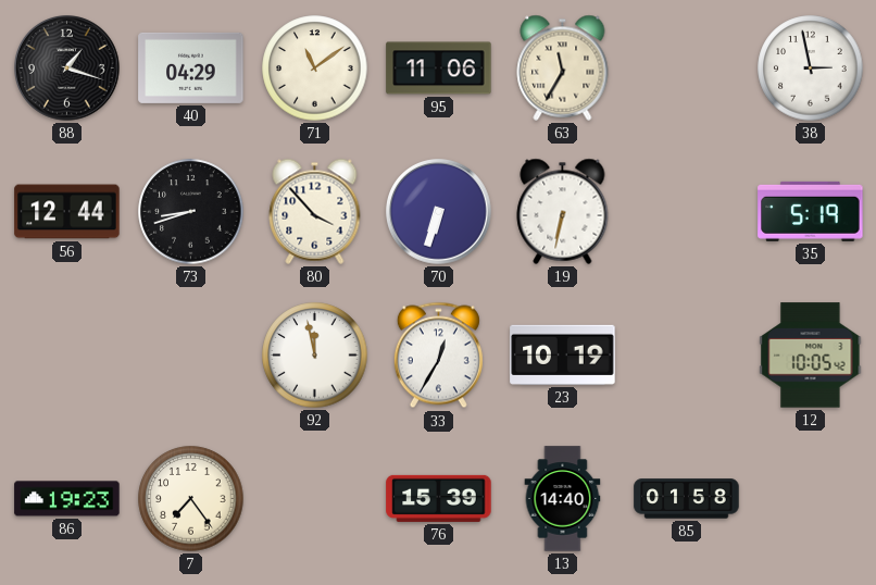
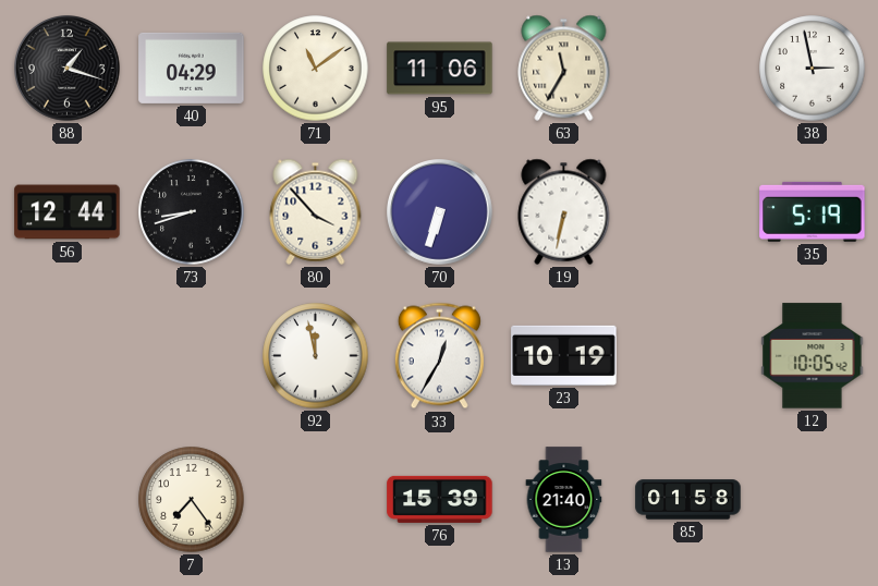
86: 19:23 -> none
13: 14:40 -> 21:40
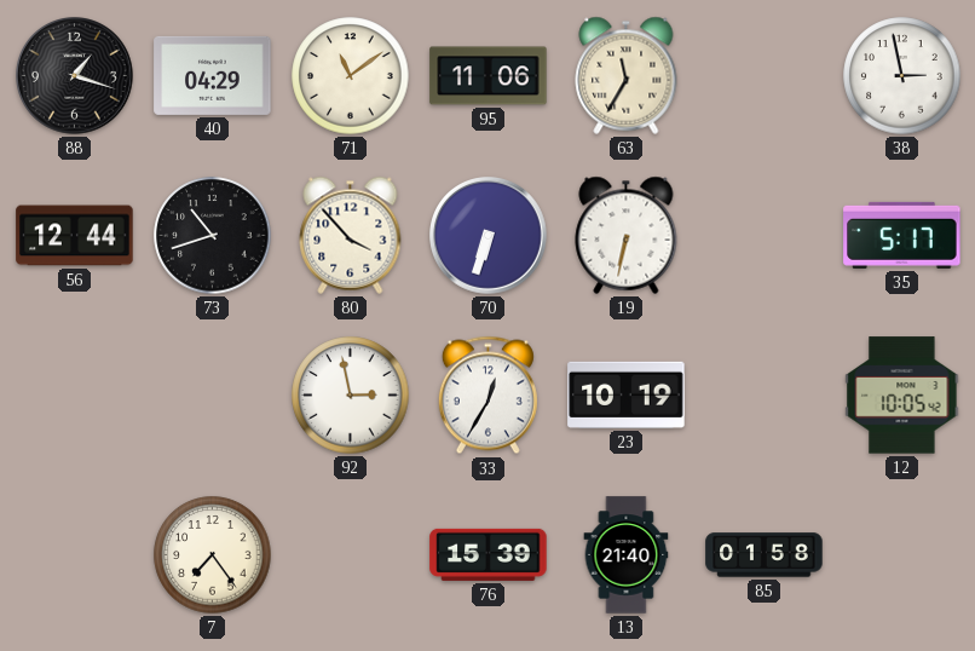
73: 8:42 -> 10:42
35: 5:19 -> 5:17
92: 11:58 -> 2:58
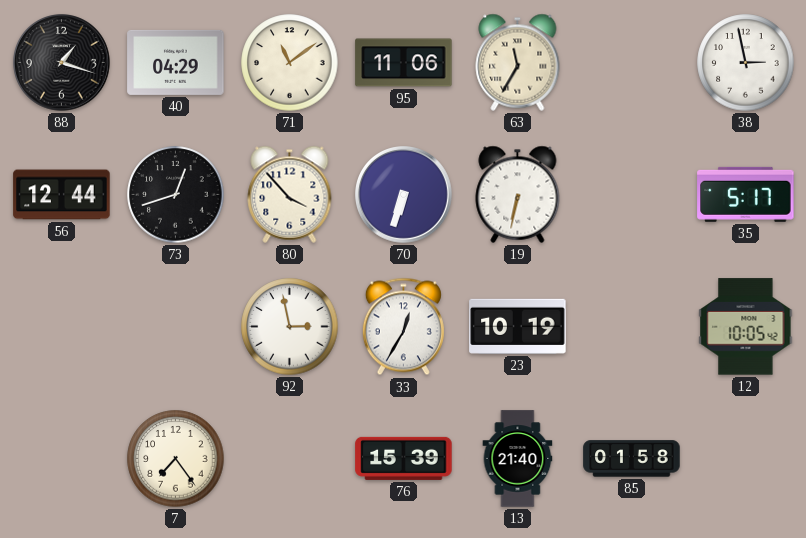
73: 10:42 -> 12:42
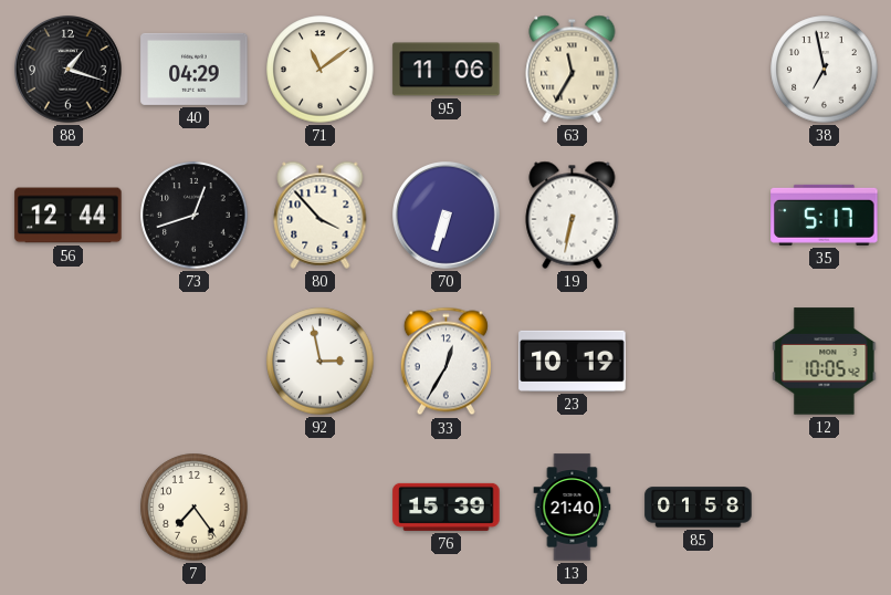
38: 2:58 -> 6:58
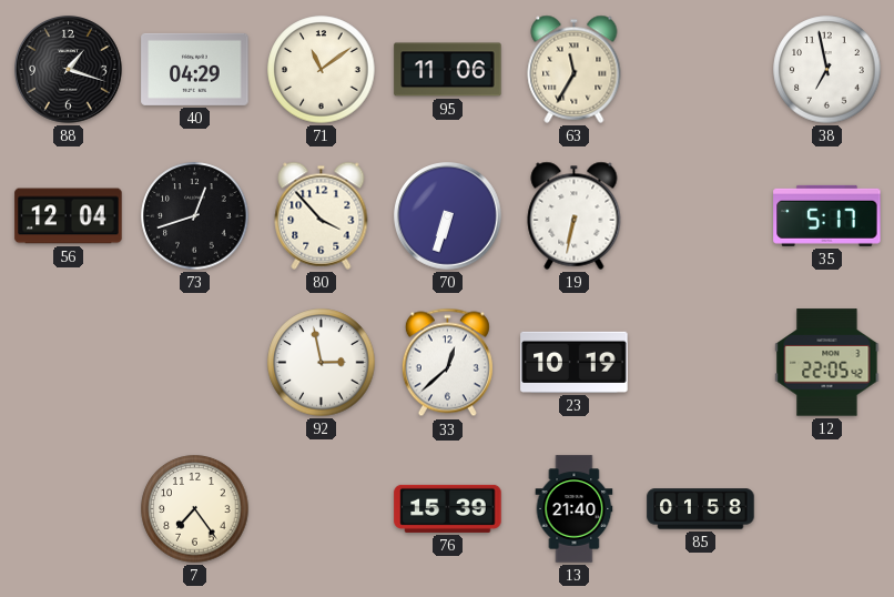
56: 12:44 -> 12:04
33: 12:35 -> 12:38
12: 10:05 -> 22:05
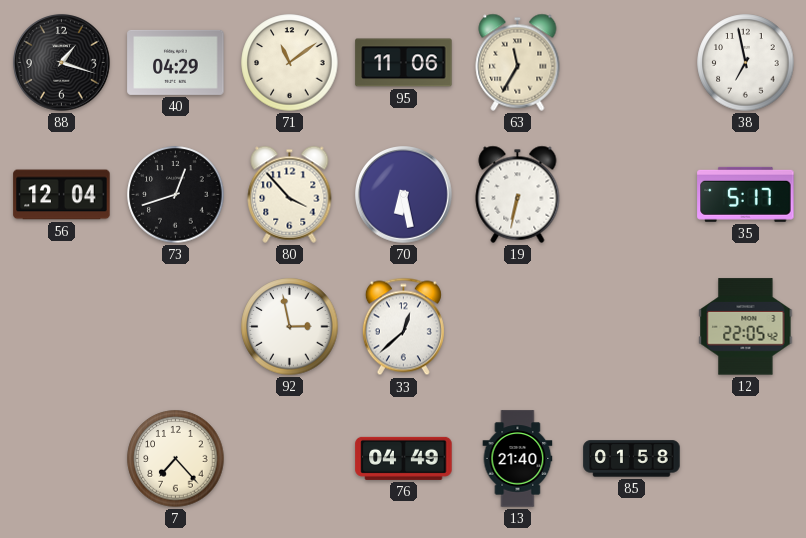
70: 6:33 -> 6:28
23: 10:19 -> none
7: 7:24 -> 7:23
76: 15:39 -> 04:49
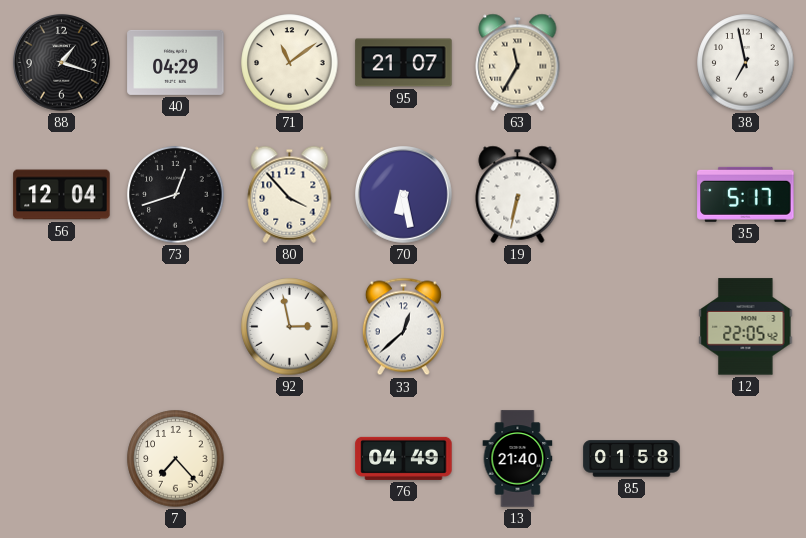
95: 11:06 -> 21:07
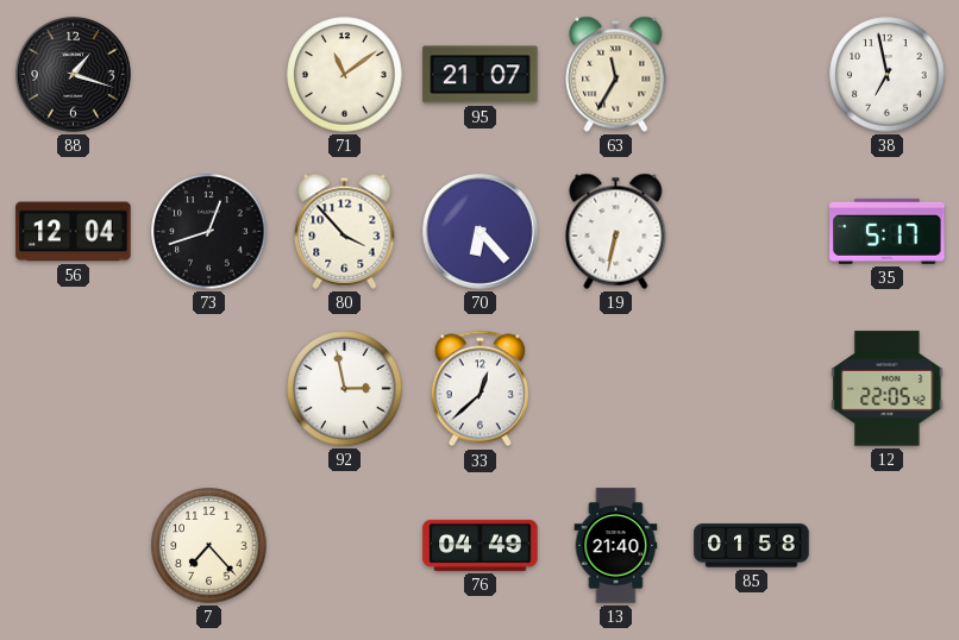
40: 04:29 -> none
70: 6:28 -> 6:23
